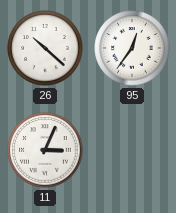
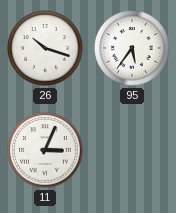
26: 10:22 -> 10:18
95: 12:36 -> 5:36
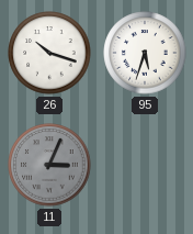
95: 5:36 -> 5:33
11 dial: white -> grey
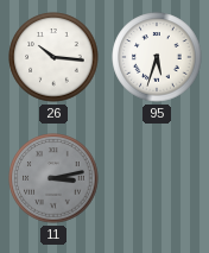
26: 10:18 -> 10:16
11: 3:04 -> 3:13
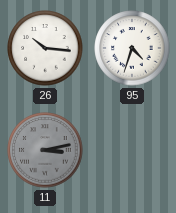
95: 5:33 -> 4:33
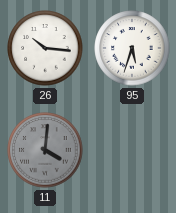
95: 4:33 -> 5:33
11: 3:13 -> 4:01
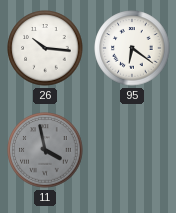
95: 5:33 -> 6:21
11: 4:01 -> 3:58
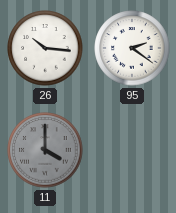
95: 6:21 -> 2:21
11: 3:58 -> 4:00
